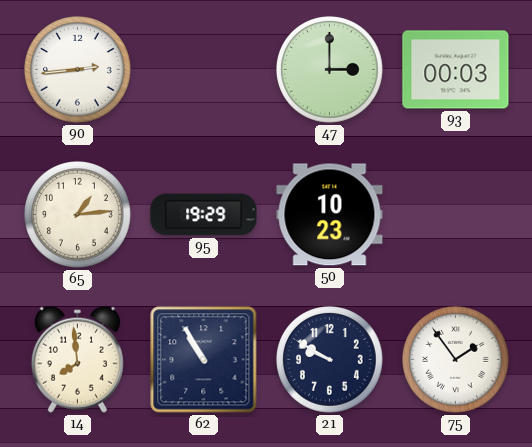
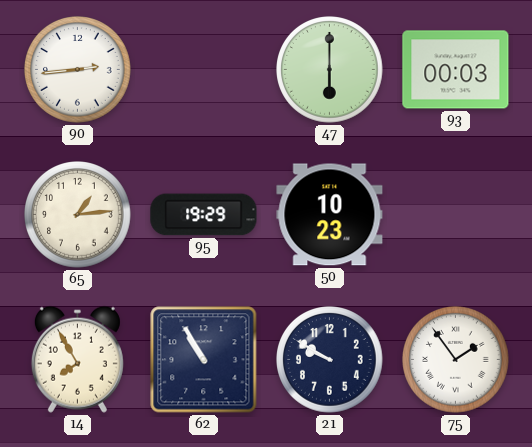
47: 3:00 -> 6:00
14: 7:59 -> 7:55
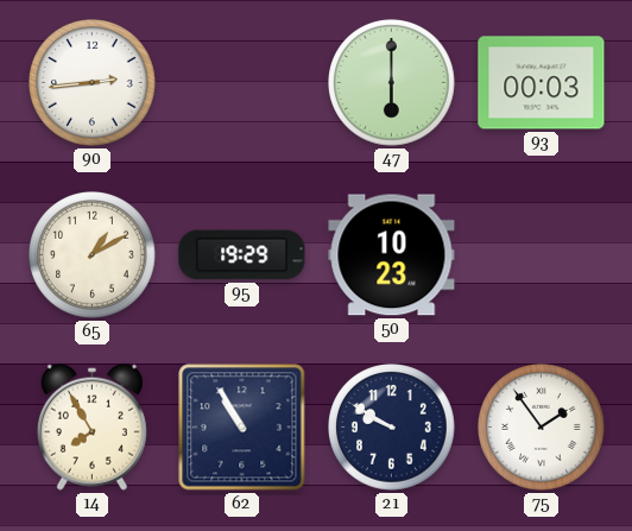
65: 1:14 -> 1:10
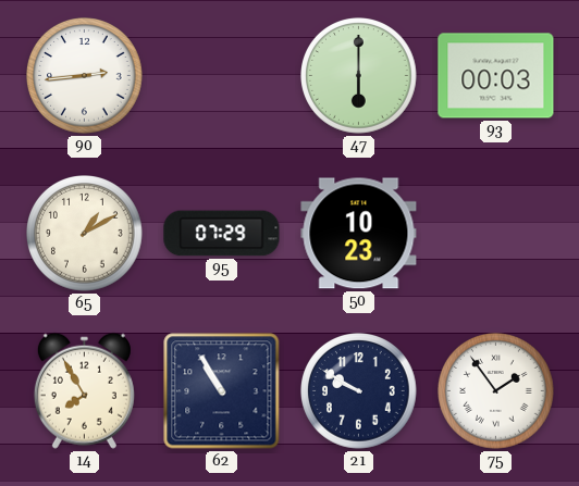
95: 19:29 -> 07:29
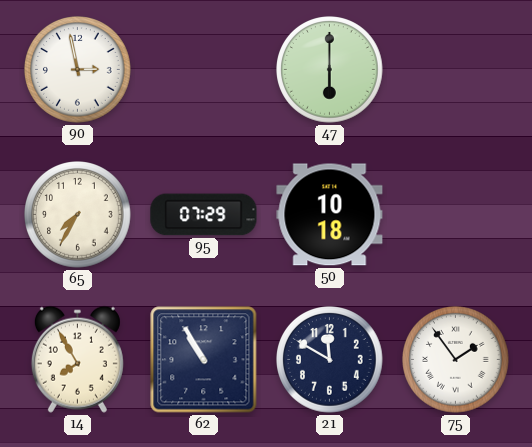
90: 2:44 -> 2:58
93: 00:03 -> none
65: 1:10 -> 7:35
50: 10:23 -> 10:18
21: 9:50 -> 11:50
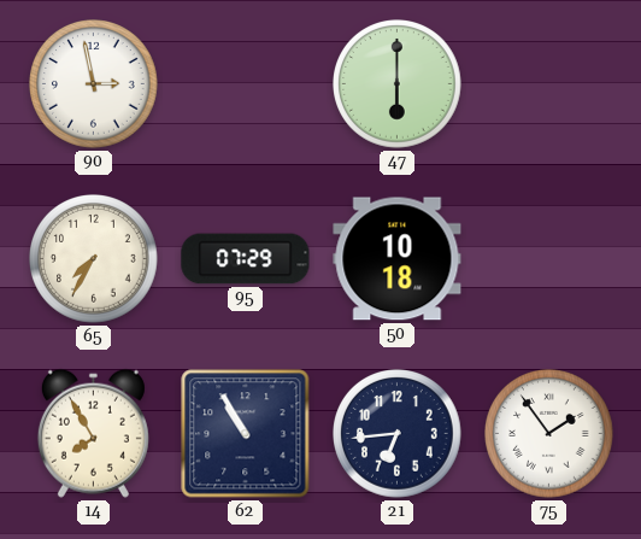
21: 11:50 -> 6:44
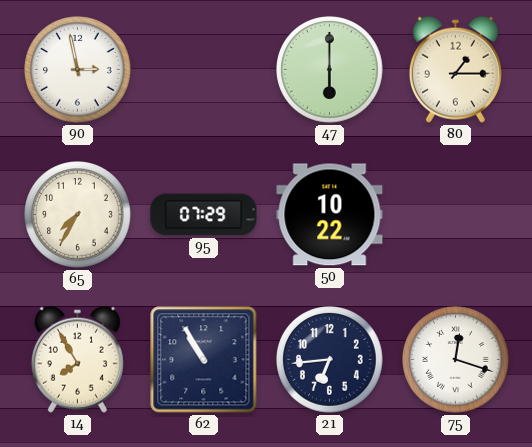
80: none -> 1:15
50: 10:18 -> 10:22
75: 1:54 -> 12:18
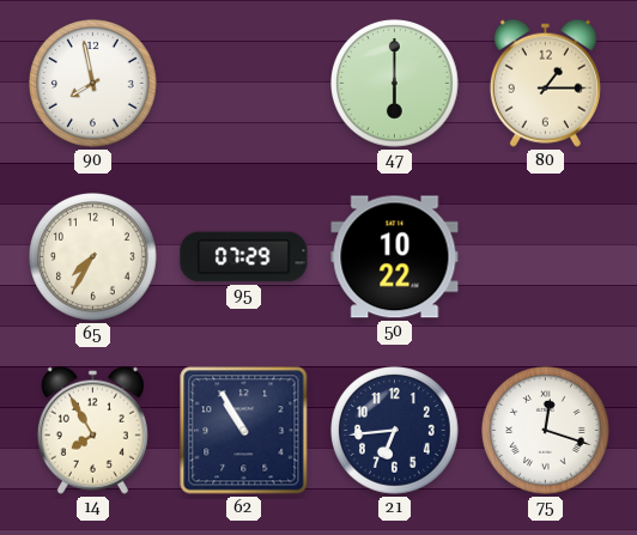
90: 2:58 -> 7:58
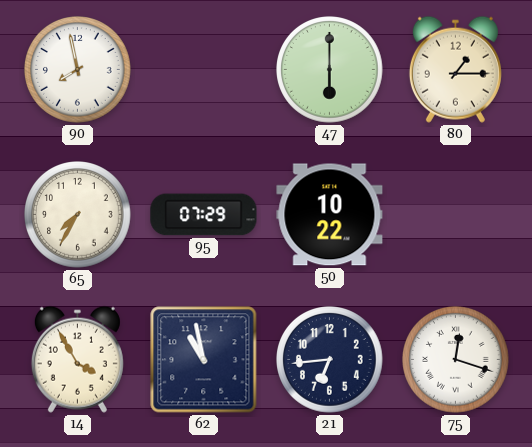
14: 7:55 -> 3:55
62: 10:55 -> 10:58
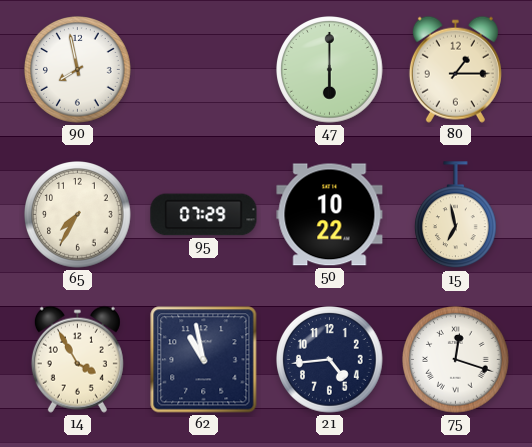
15: none -> 6:58
21: 6:44 -> 4:44
